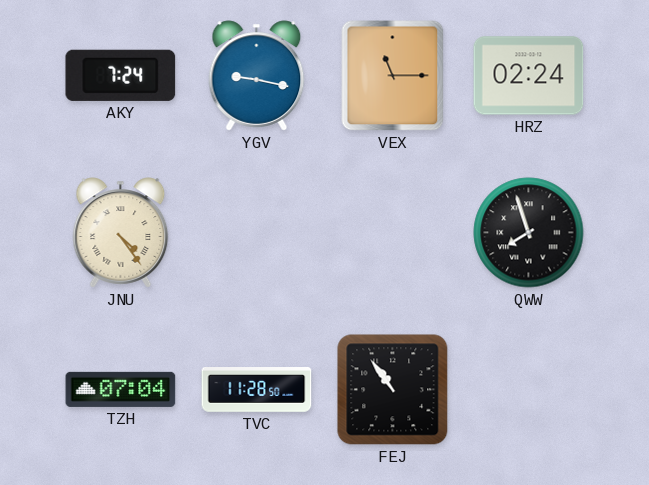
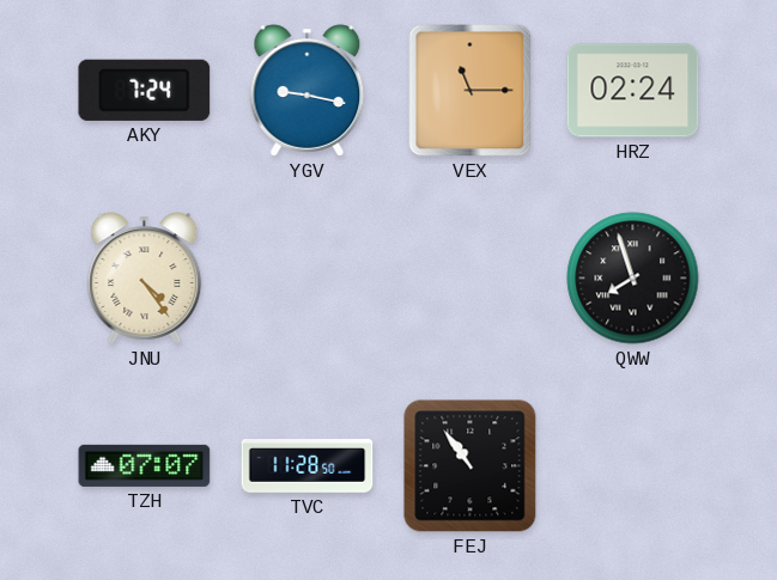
TZH: 07:04 -> 07:07
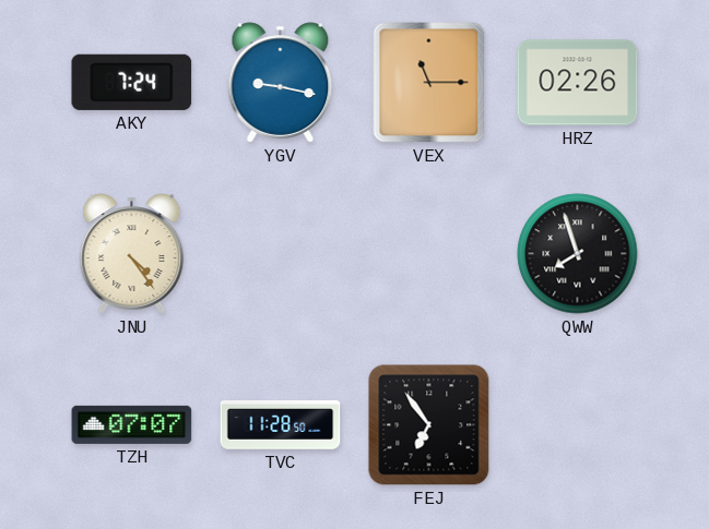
HRZ: 02:24 -> 02:26
FEJ: 10:54 -> 6:54
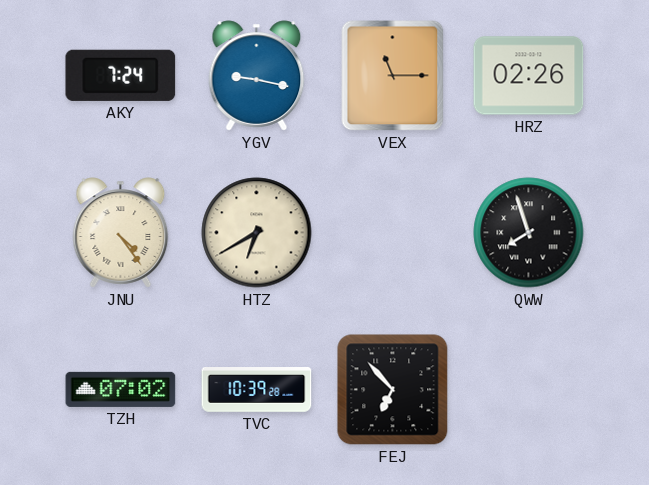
HTZ: none -> 6:40
TZH: 07:07 -> 07:02
TVC: 11:28 -> 10:39
FEJ: 6:54 -> 6:53
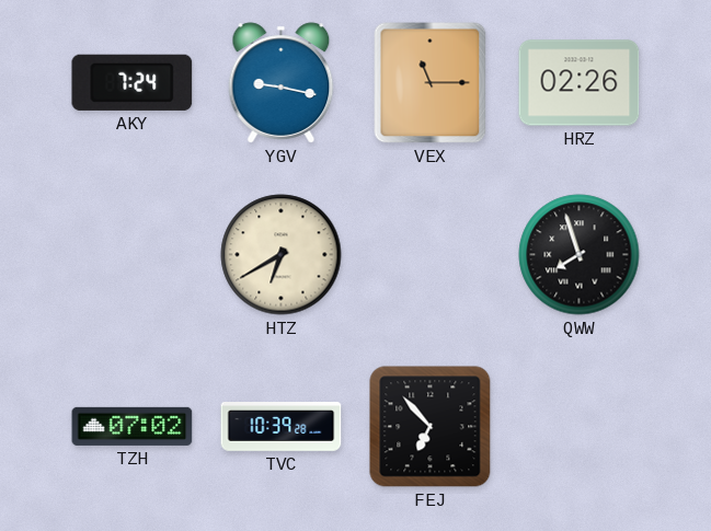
JNU: 4:24 -> none
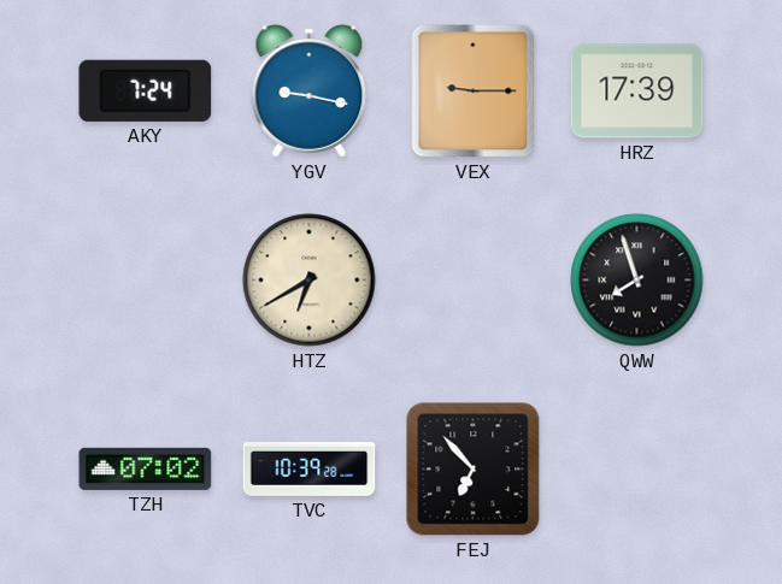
VEX: 11:15 -> 9:15
HRZ: 02:26 -> 17:39
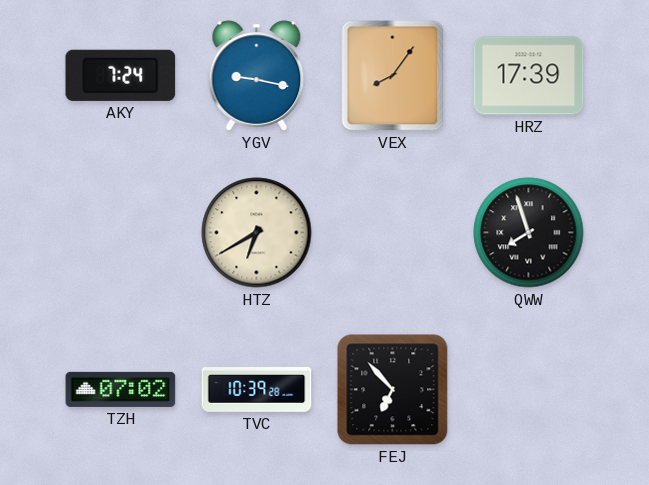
VEX: 9:15 -> 8:06
